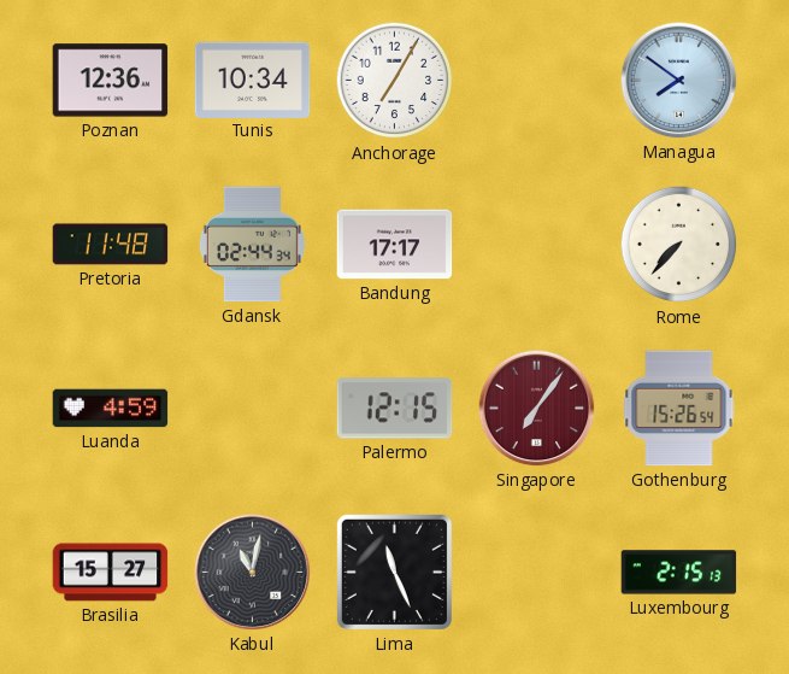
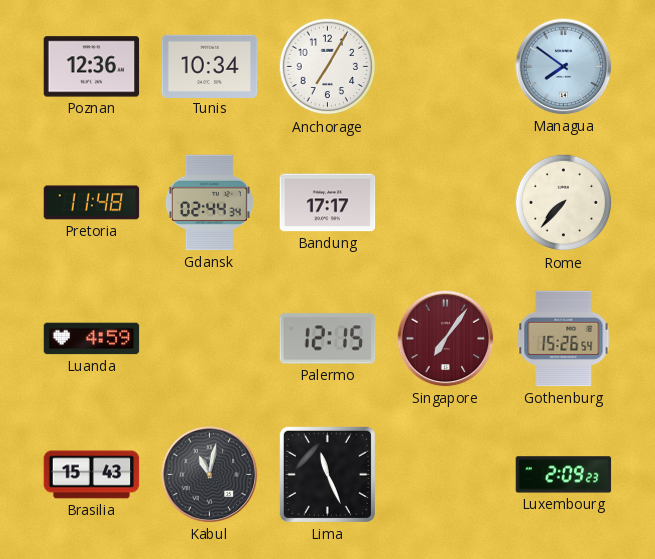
Brasilia: 15:27 -> 15:43
Luxembourg: 2:15 -> 2:09
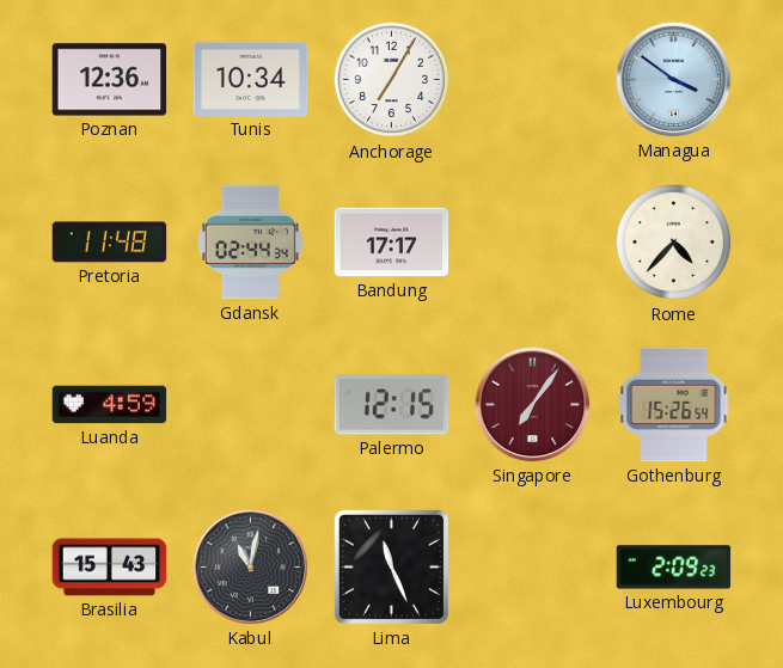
Managua: 7:51 -> 3:51
Rome: 7:37 -> 4:37
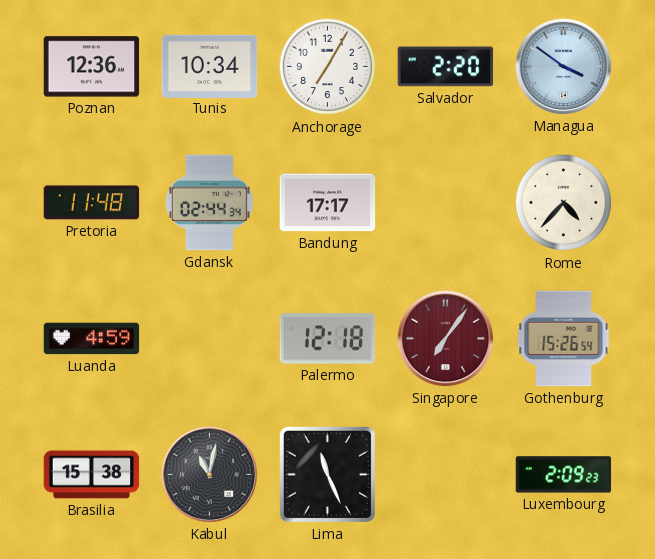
Salvador: none -> 2:20
Palermo: 12:15 -> 12:18
Brasilia: 15:43 -> 15:38
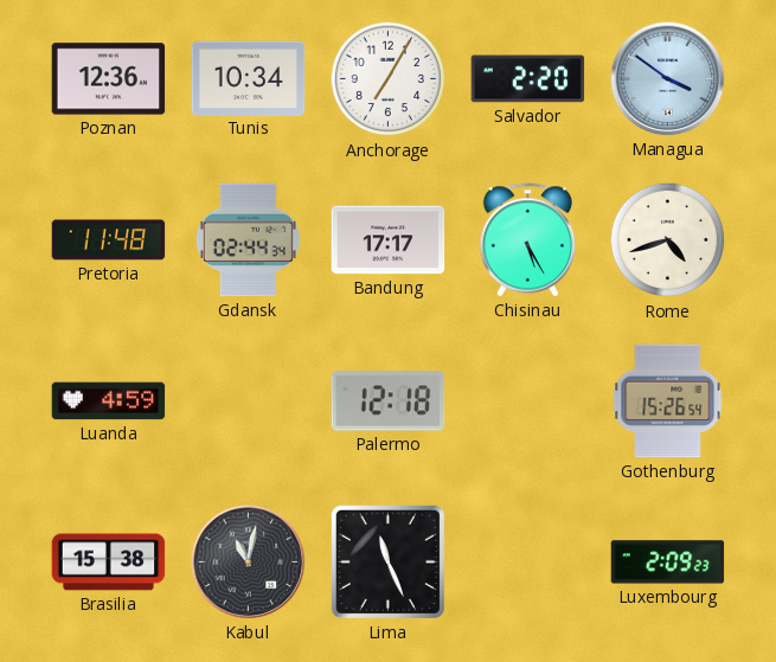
Chisinau: none -> 5:25
Rome: 4:37 -> 4:42
Singapore: 7:06 -> none
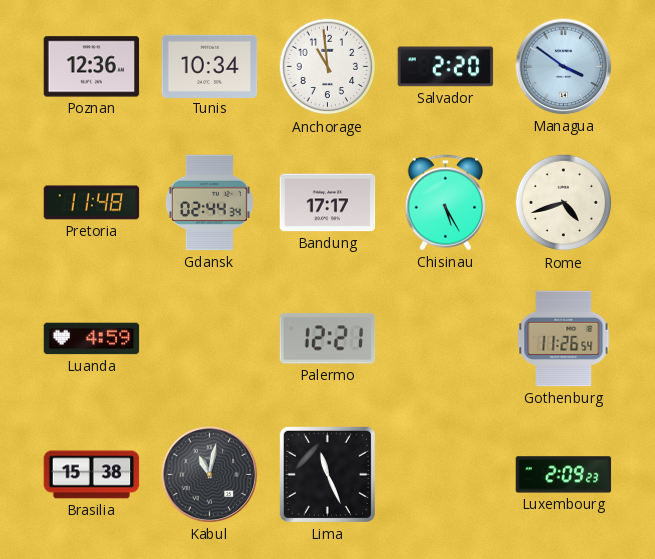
Anchorage: 7:05 -> 10:59
Palermo: 12:18 -> 12:21
Gothenburg: 15:26 -> 11:26
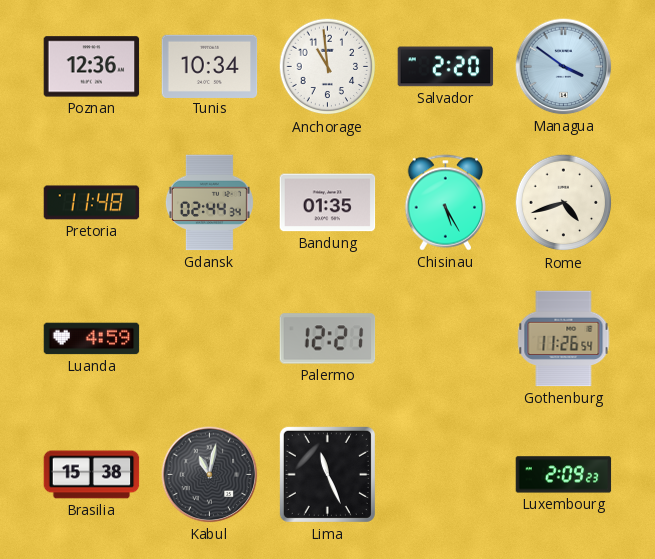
Bandung: 17:17 -> 01:35
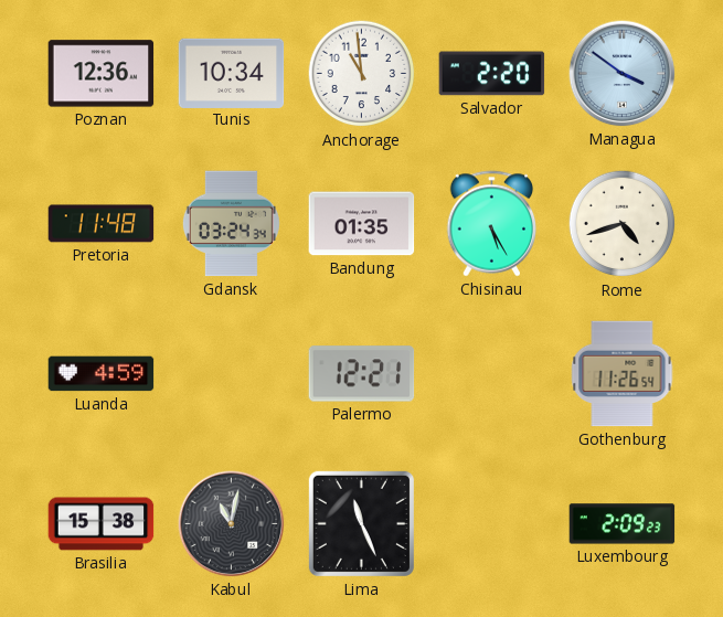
Gdansk: 02:44 -> 03:24
